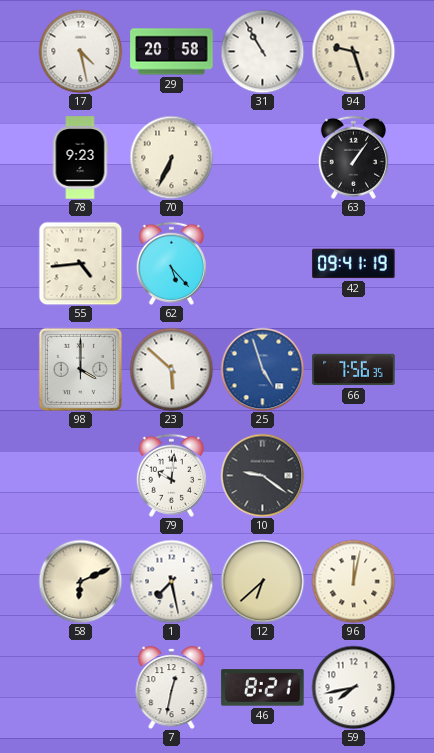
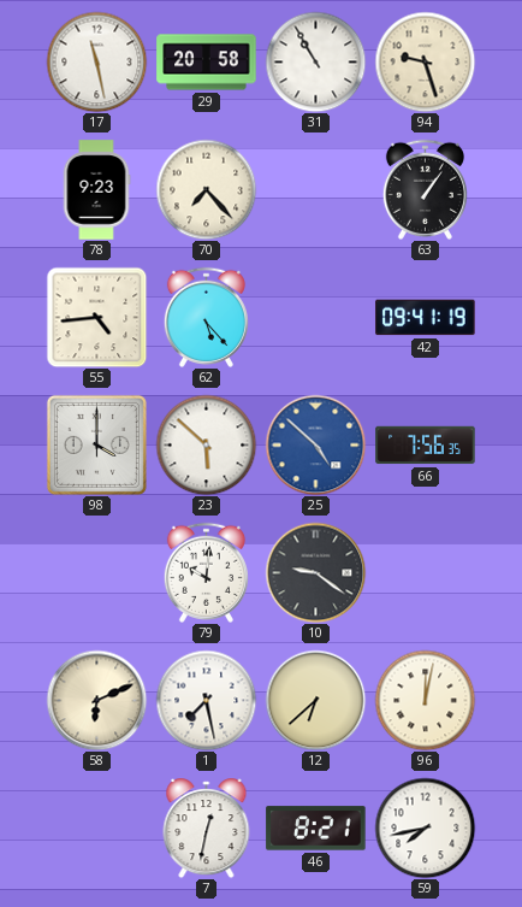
17: 4:28 -> 11:28
70: 6:34 -> 7:23
25: 4:57 -> 4:52
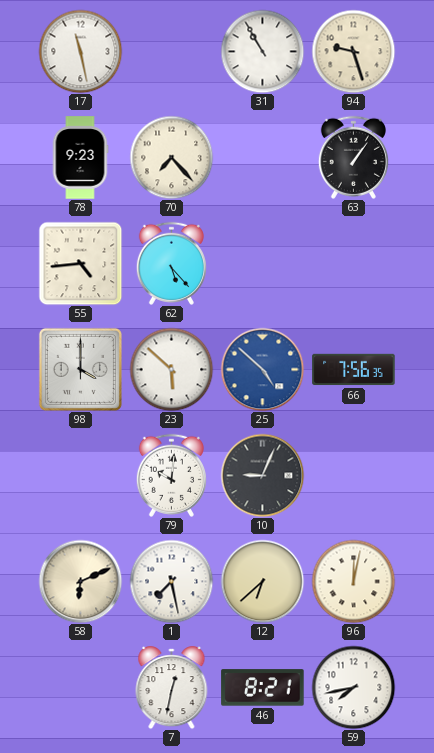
29: 20:58 -> none
42: 09:41 -> none
10: 9:21 -> 9:04
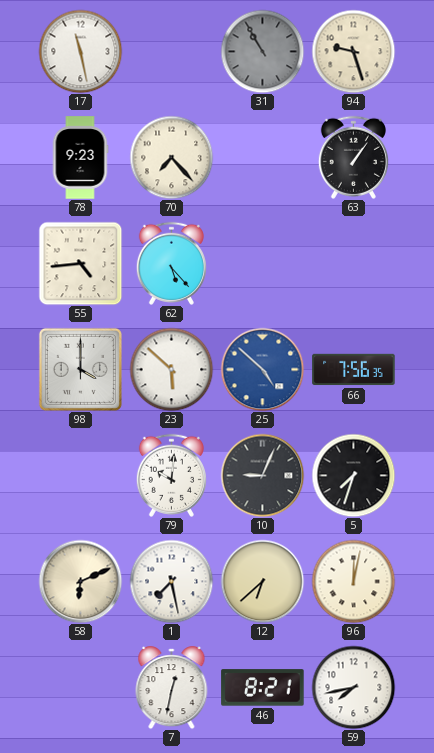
31 dial: white -> grey
5: none -> 7:33
